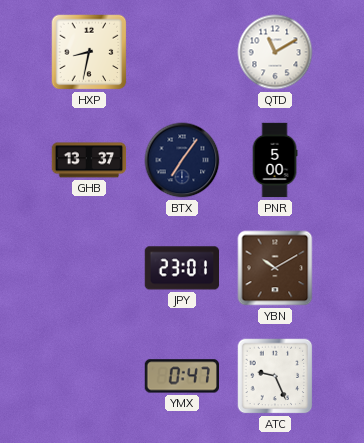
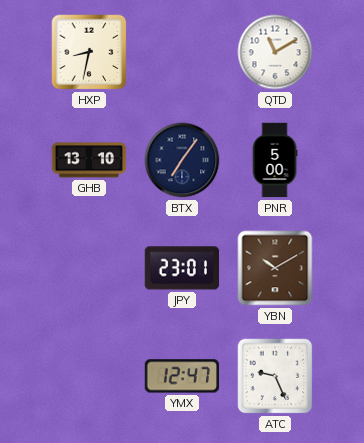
GHB: 13:37 -> 13:10
YMX: 0:47 -> 12:47
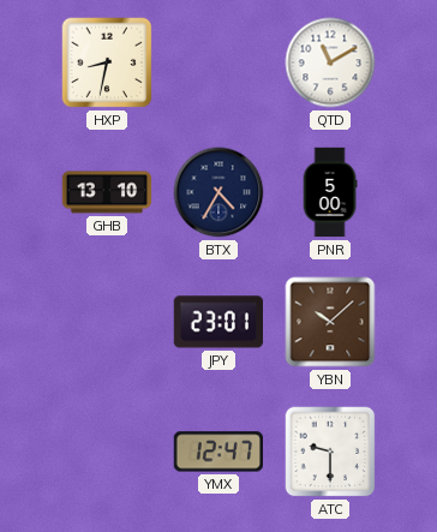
BTX: 7:06 -> 4:35
YBN: 10:10 -> 10:08
ATC: 9:26 -> 9:30
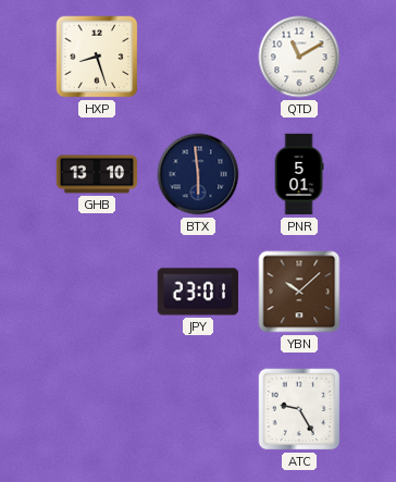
HXP: 8:32 -> 8:27
BTX: 4:35 -> 5:59
PNR: 5:00 -> 5:01
YMX: 12:47 -> none
ATC: 9:30 -> 9:25
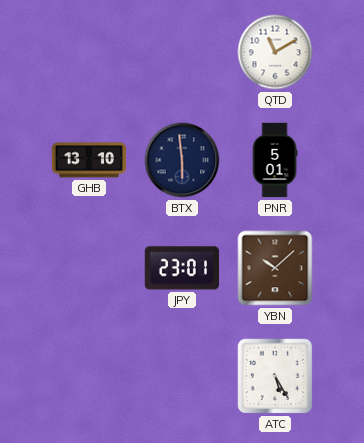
HXP: 8:27 -> none
ATC: 9:25 -> 5:25
